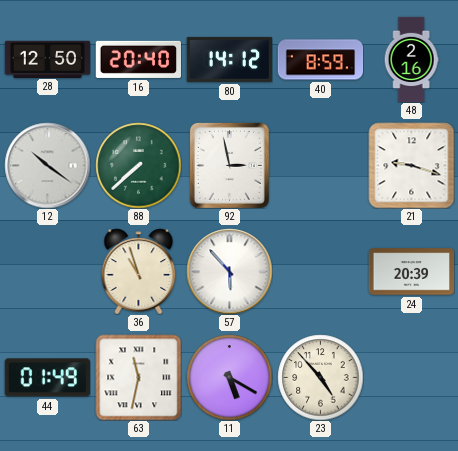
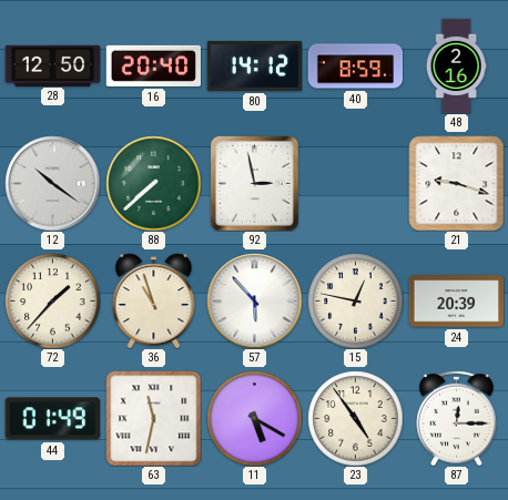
72: none -> 1:37
15: none -> 12:47
23: 4:53 -> 4:54
87: none -> 12:15
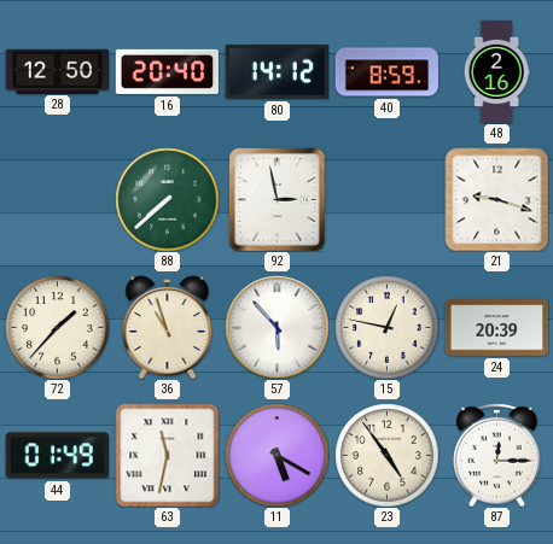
12: 10:21 -> none
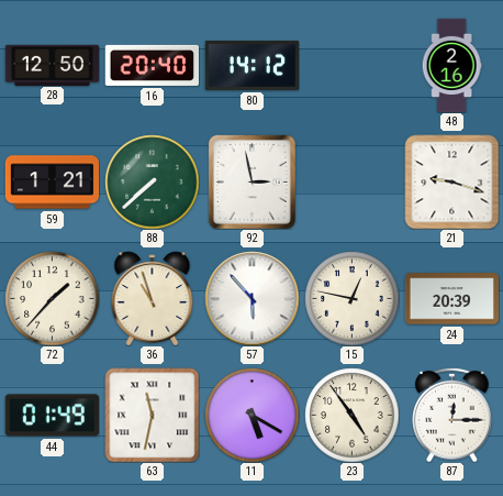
40: 8:59 -> none
59: none -> 1:21
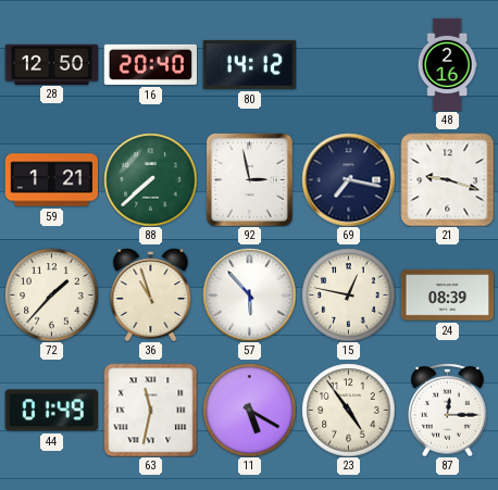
69: none -> 7:17
24: 20:39 -> 08:39
